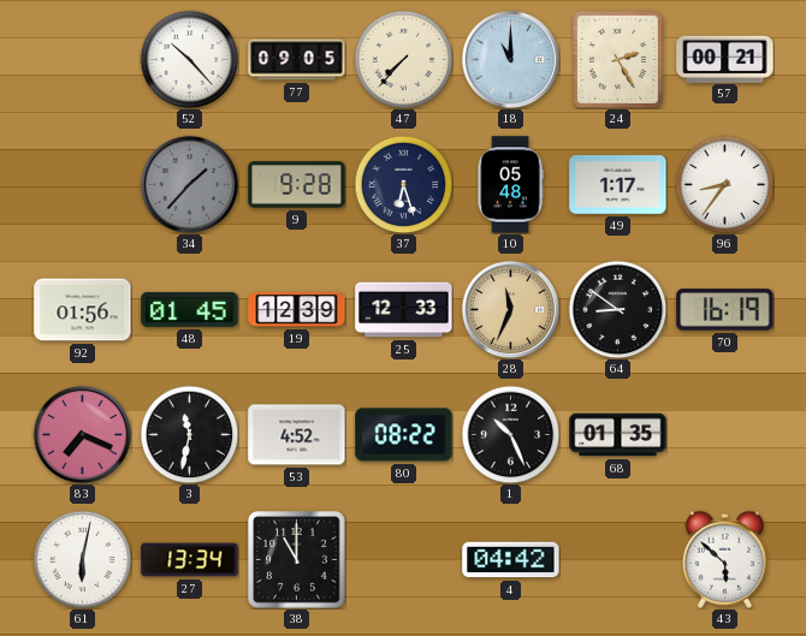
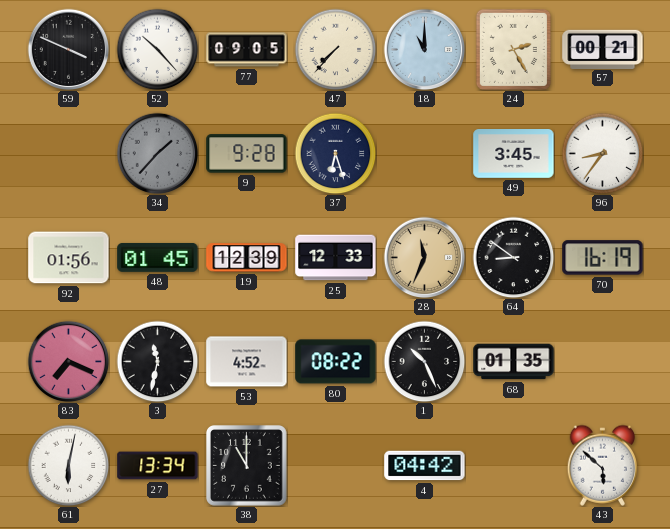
59: none -> 3:49
10: 05:48 -> none
49: 1:17 -> 3:45
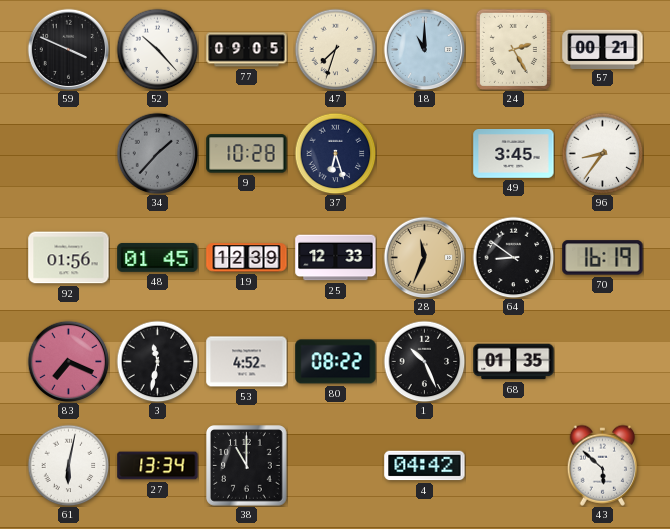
47: 7:37 -> 7:33
9: 9:28 -> 10:28
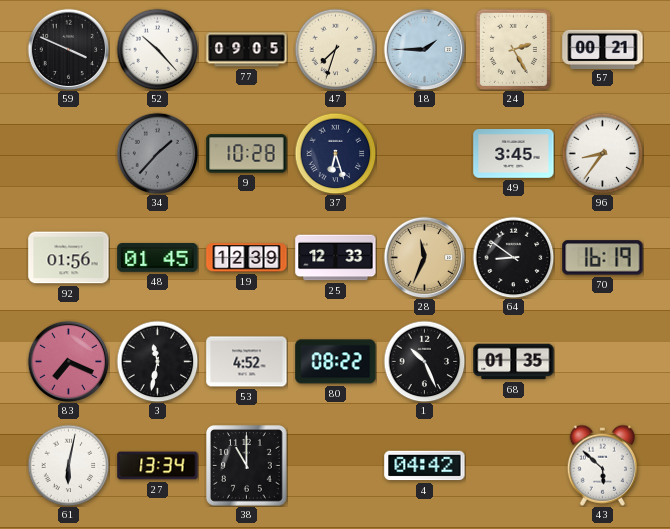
18: 11:00 -> 1:45
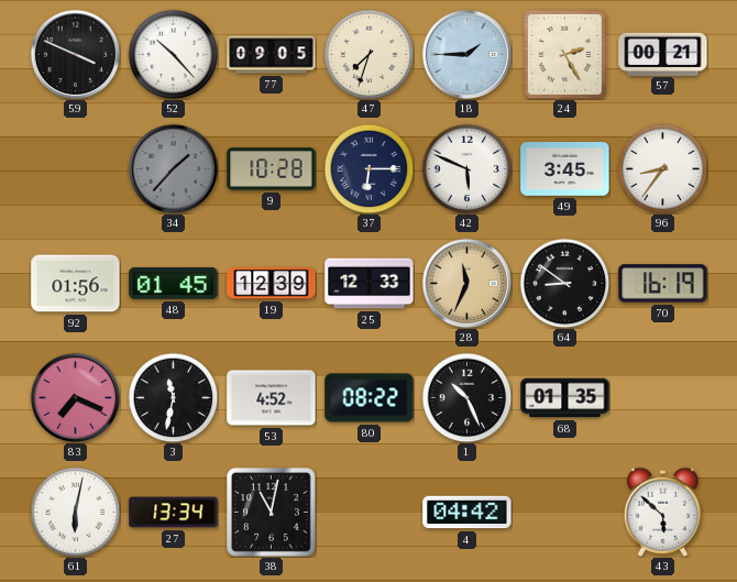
37: 6:27 -> 6:15
42: none -> 5:49
38: 11:00 -> 11:02
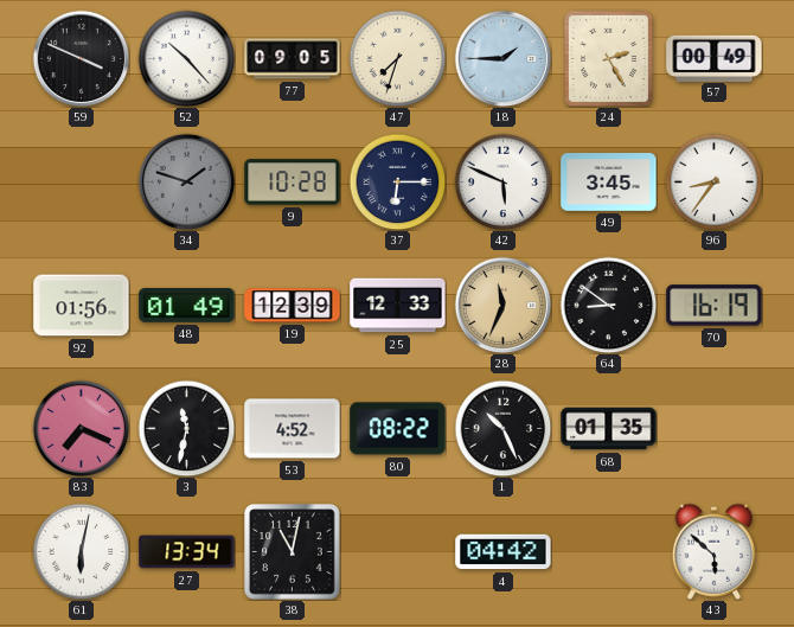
57: 00:21 -> 00:49
34: 1:37 -> 1:48
48: 01:45 -> 01:49
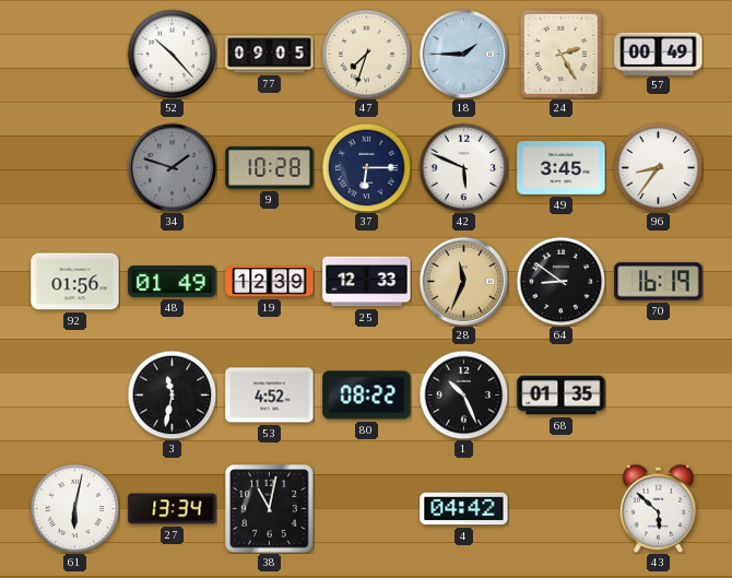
59: 3:49 -> none
83: 7:19 -> none
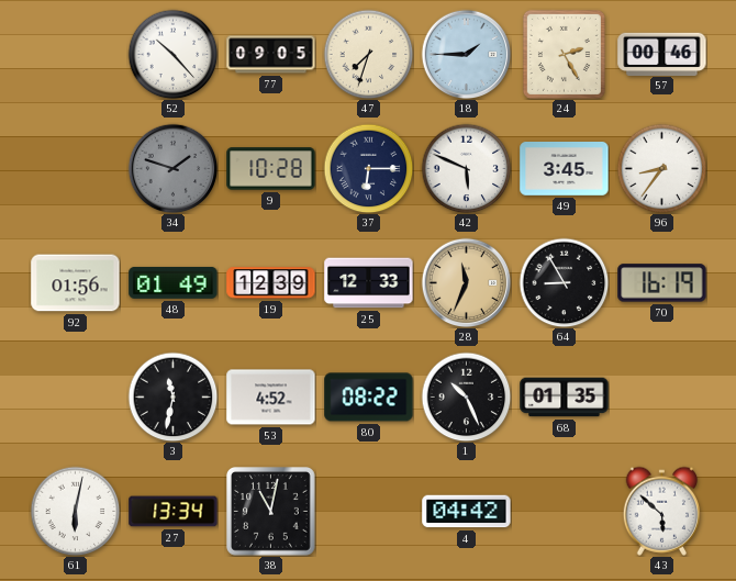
57: 00:49 -> 00:46
64: 8:51 -> 8:55
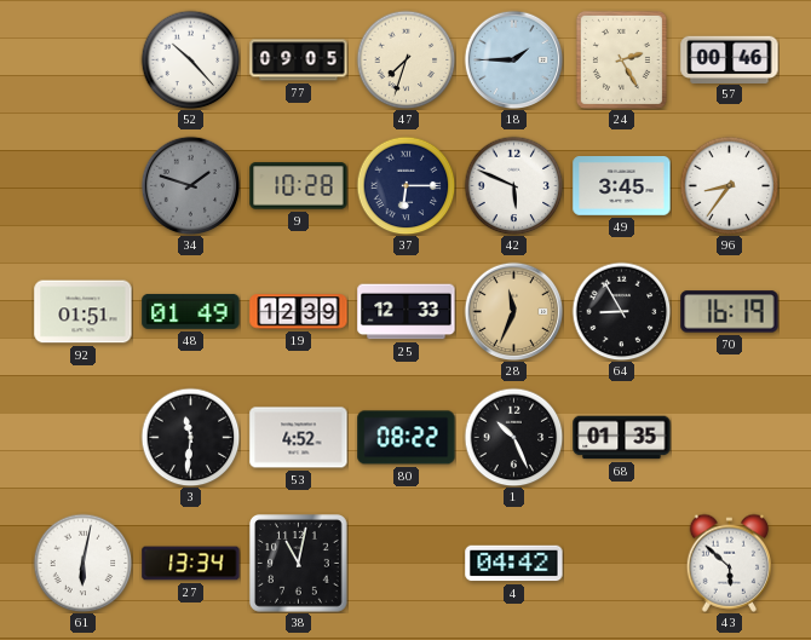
92: 01:56 -> 01:51
3: 11:32 -> 11:31
